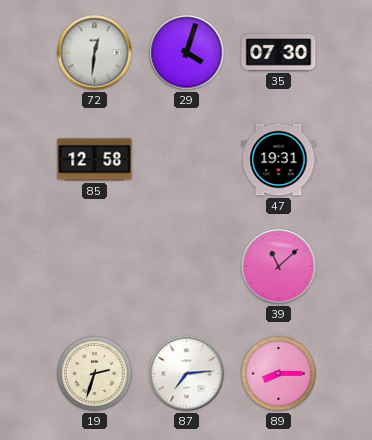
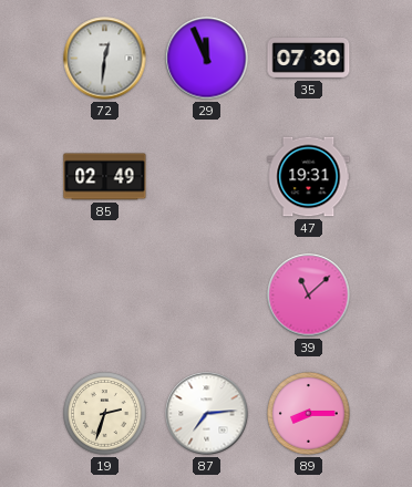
29: 4:03 -> 11:56
85: 12:58 -> 02:49
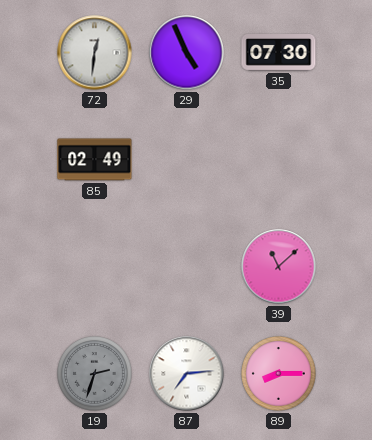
29: 11:56 -> 4:56
47: 19:31 -> none
19 dial: cream -> grey
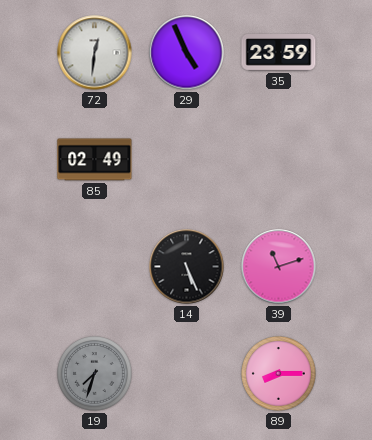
35: 07:30 -> 23:59
14: none -> 5:26
39: 11:08 -> 11:12
19: 2:33 -> 7:33
87: 7:14 -> none
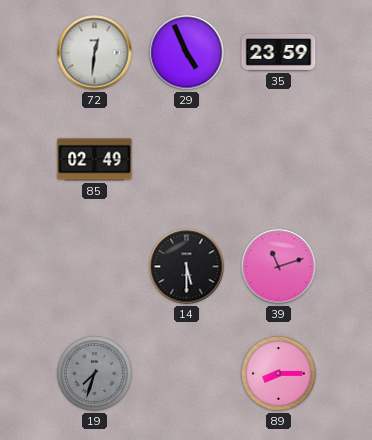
14: 5:26 -> 5:30
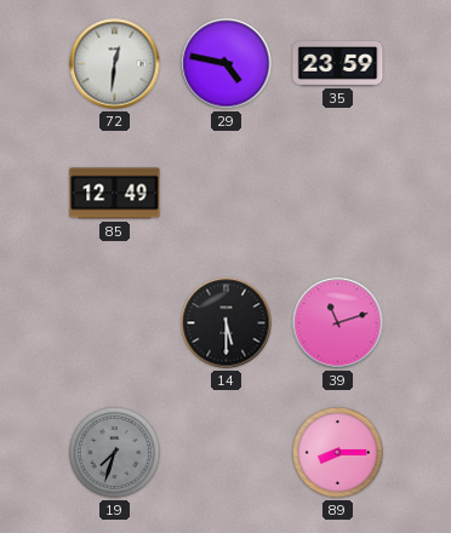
29: 4:56 -> 4:47
85: 02:49 -> 12:49
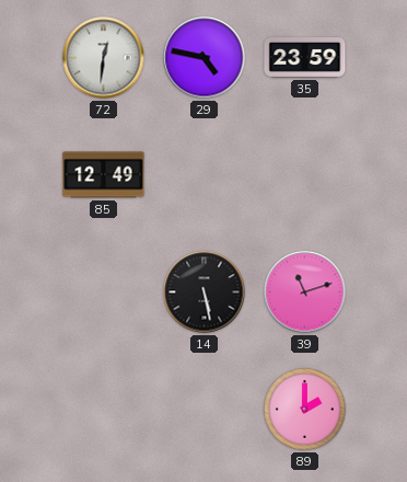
14: 5:30 -> 5:28
19: 7:33 -> none
89: 8:15 -> 2:00
